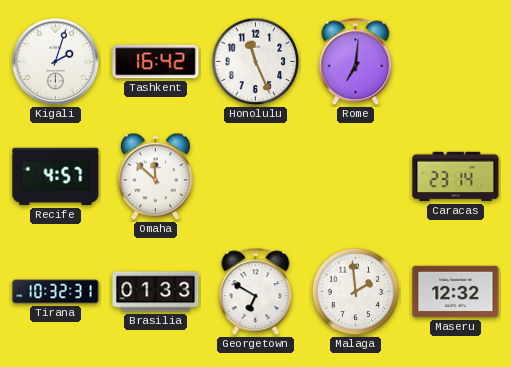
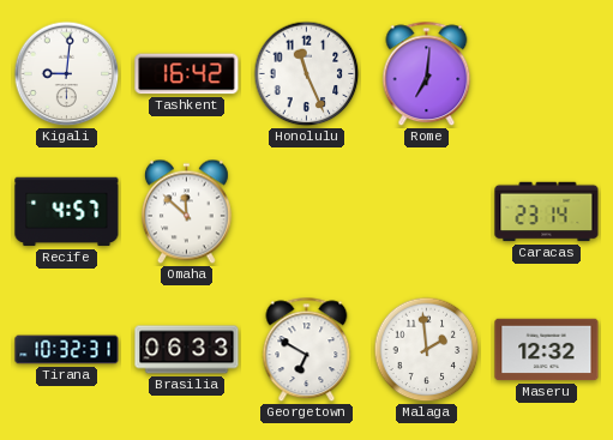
Kigali: 2:03 -> 9:01
Brasilia: 01:33 -> 06:33
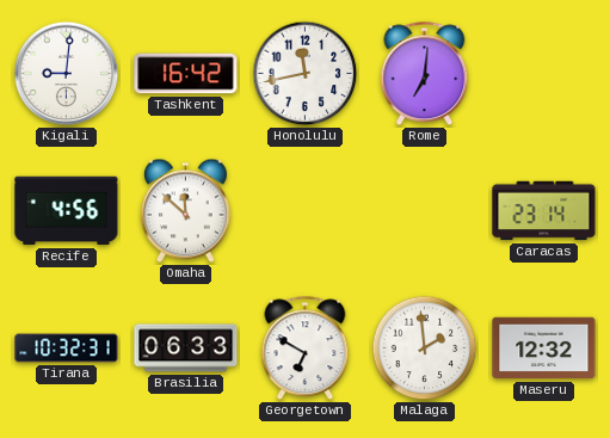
Honolulu: 11:26 -> 11:43
Recife: 4:57 -> 4:56
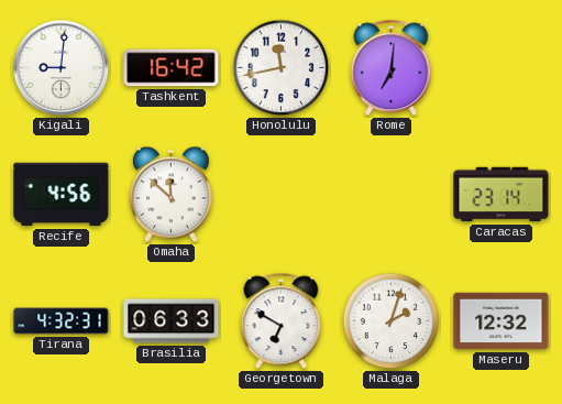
Tirana: 10:32 -> 4:32
Malaga: 1:59 -> 2:03
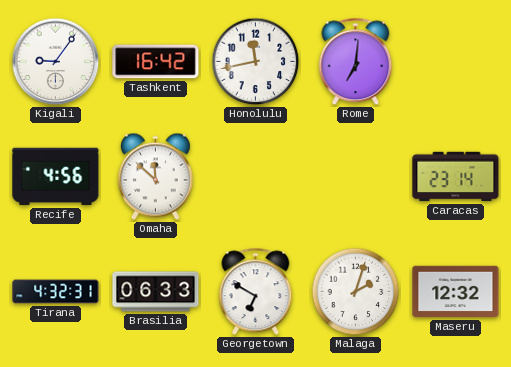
Kigali: 9:01 -> 9:06
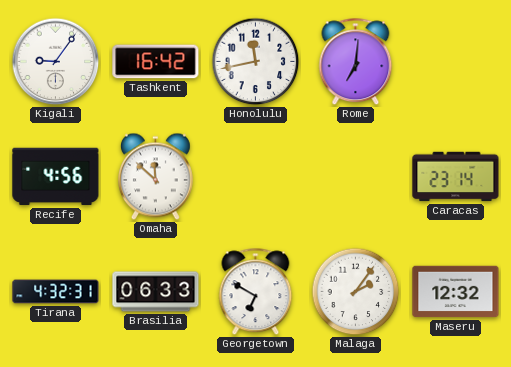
Malaga: 2:03 -> 2:06
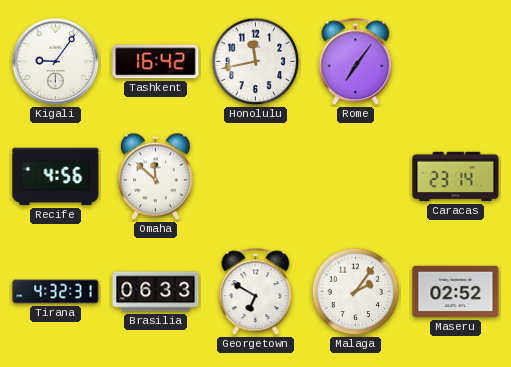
Rome: 7:01 -> 7:06
Maseru: 12:32 -> 02:52
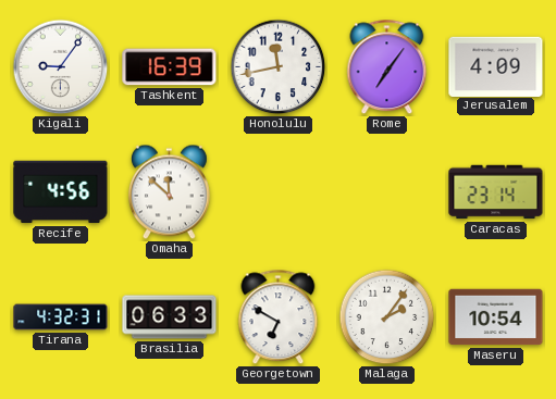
Tashkent: 16:42 -> 16:39
Jerusalem: none -> 4:09
Maseru: 02:52 -> 10:54
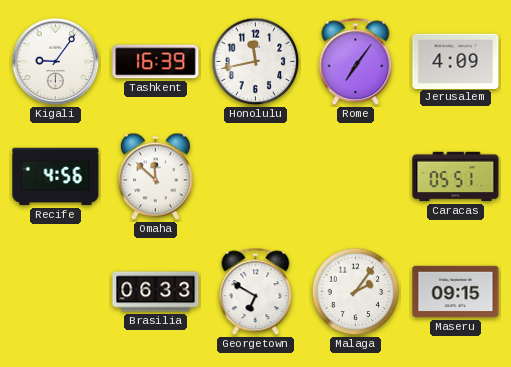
Caracas: 23:14 -> 05:51
Tirana: 4:32 -> none
Maseru: 10:54 -> 09:15
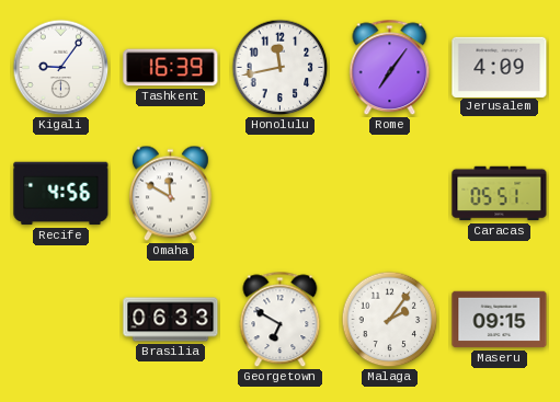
Omaha: 11:52 -> 11:50
